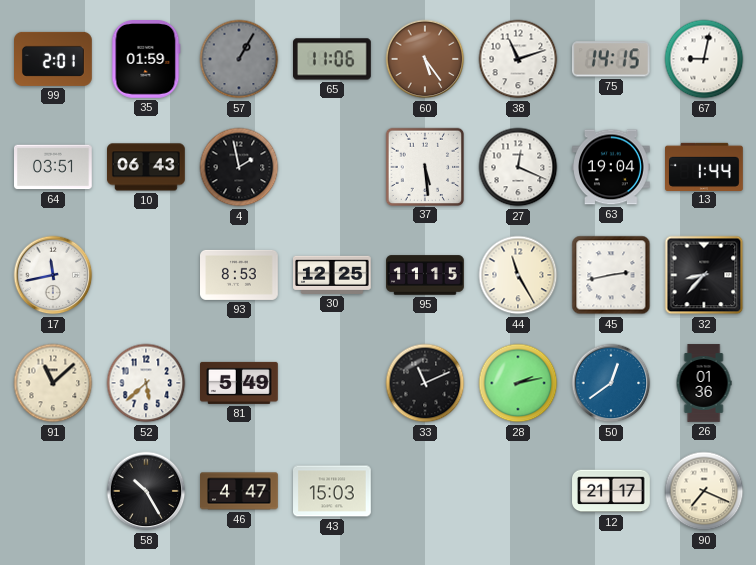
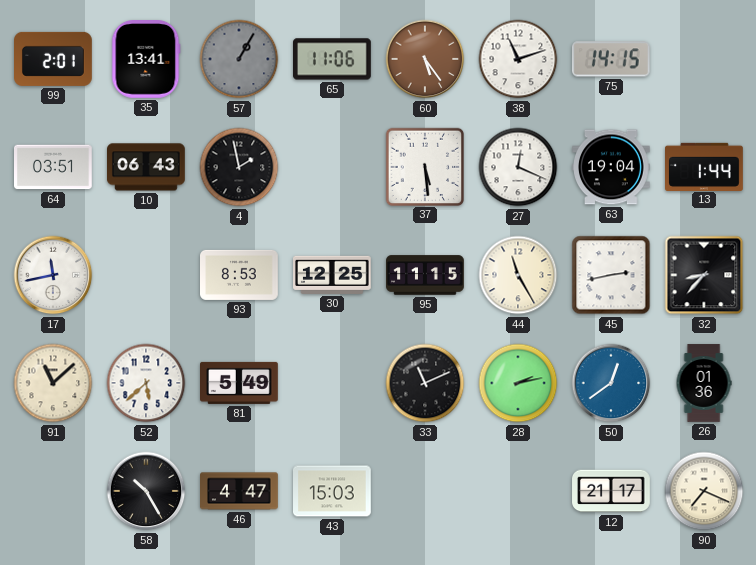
35: 01:59 -> 13:41
67: 9:02 -> none
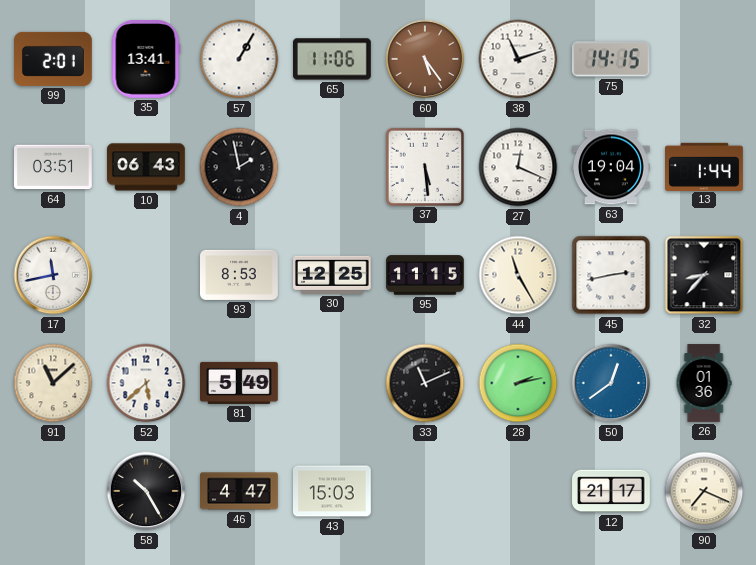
57 dial: grey -> white
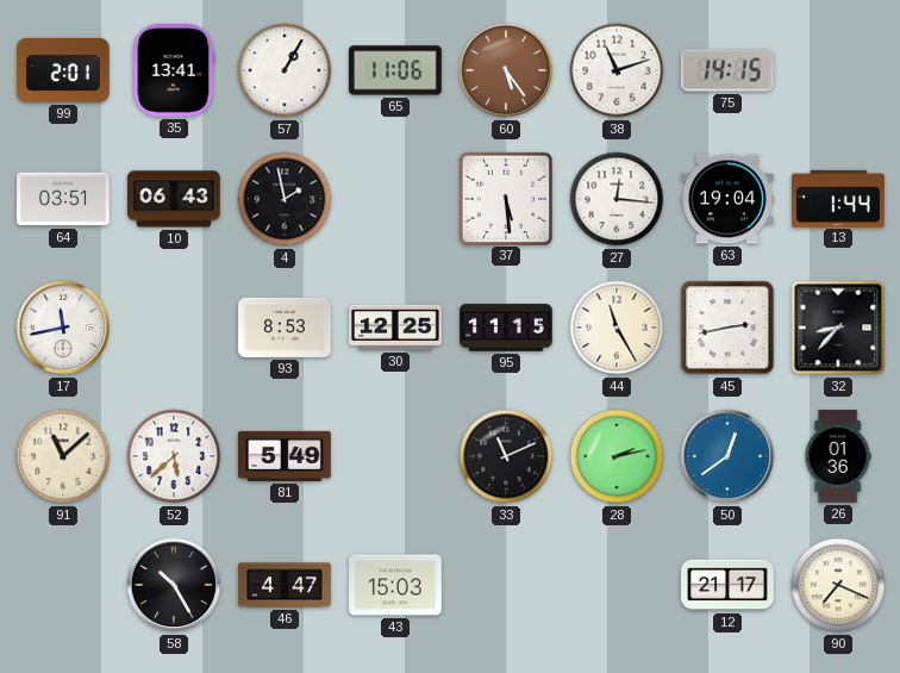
27: 12:19 -> 12:16
